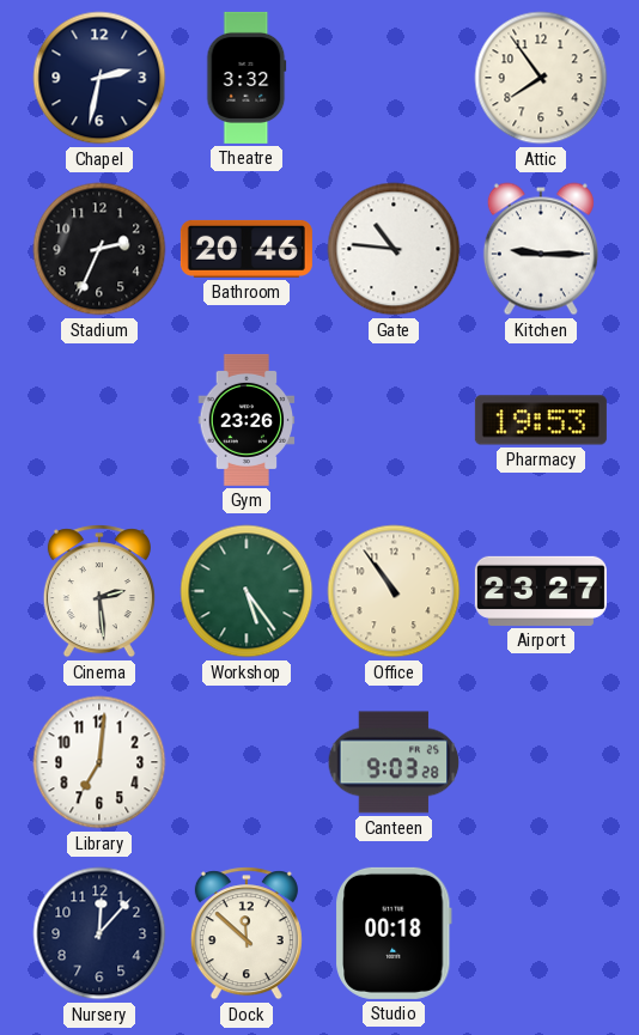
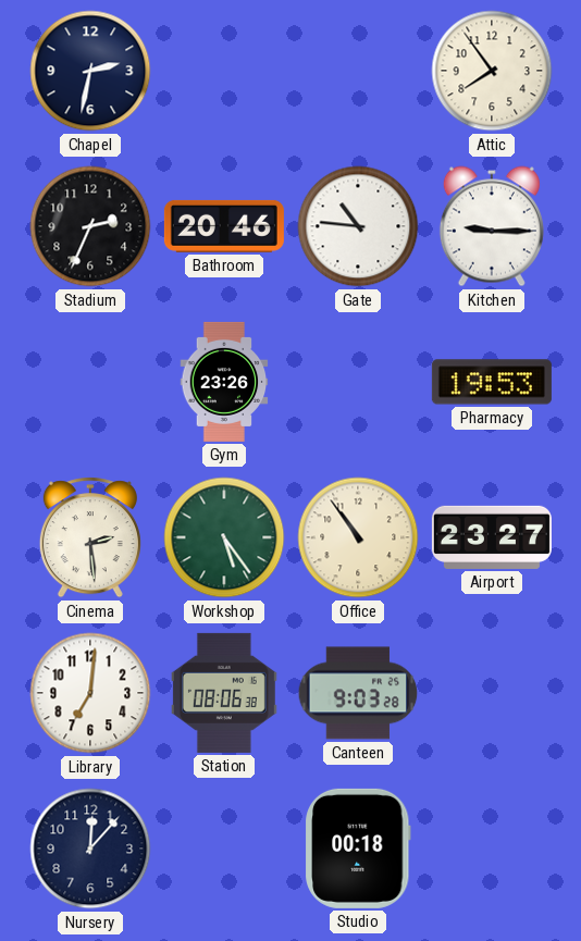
Theatre: 3:32 -> none
Station: none -> 08:06
Dock: 11:52 -> none
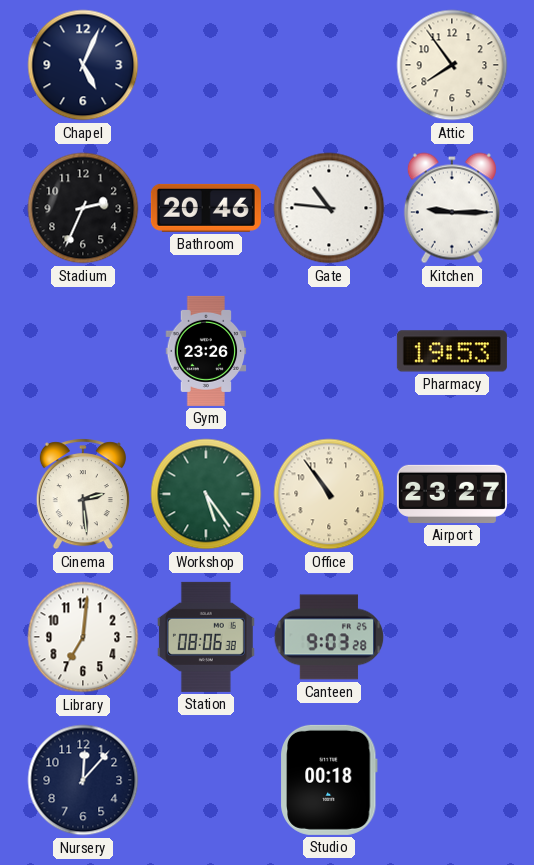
Chapel: 2:32 -> 5:04
